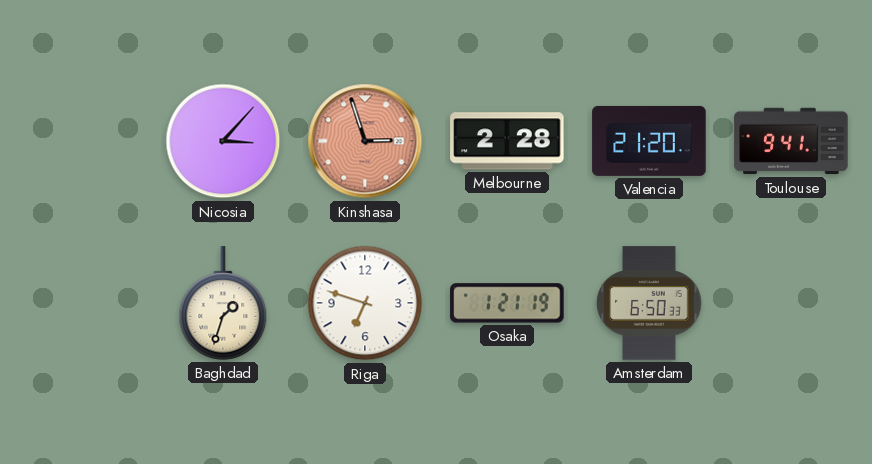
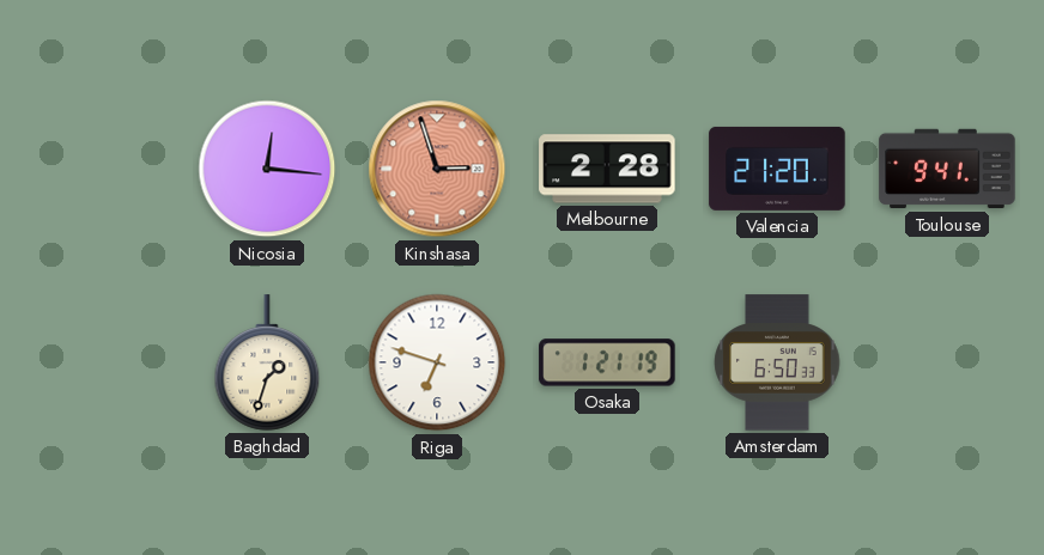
Nicosia: 3:07 -> 12:16
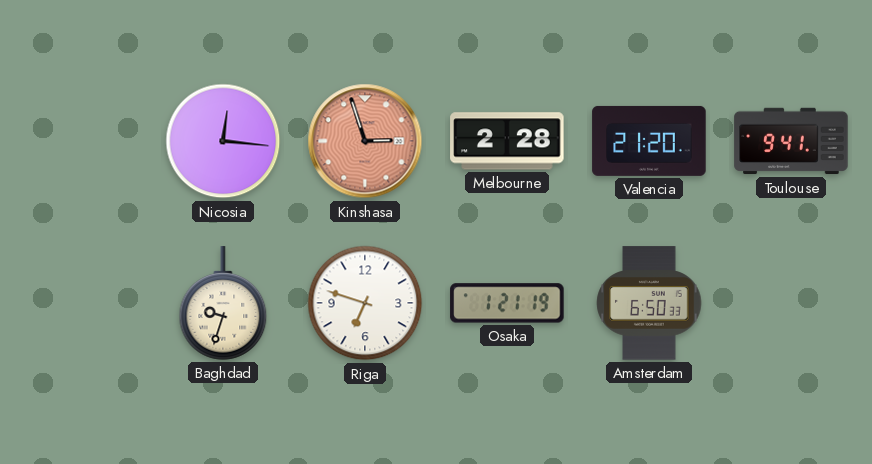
Baghdad: 1:33 -> 9:33
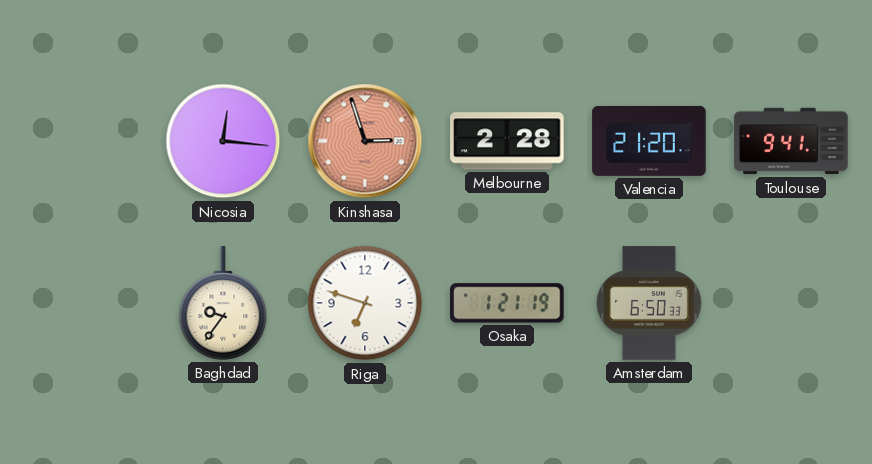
Baghdad: 9:33 -> 9:36
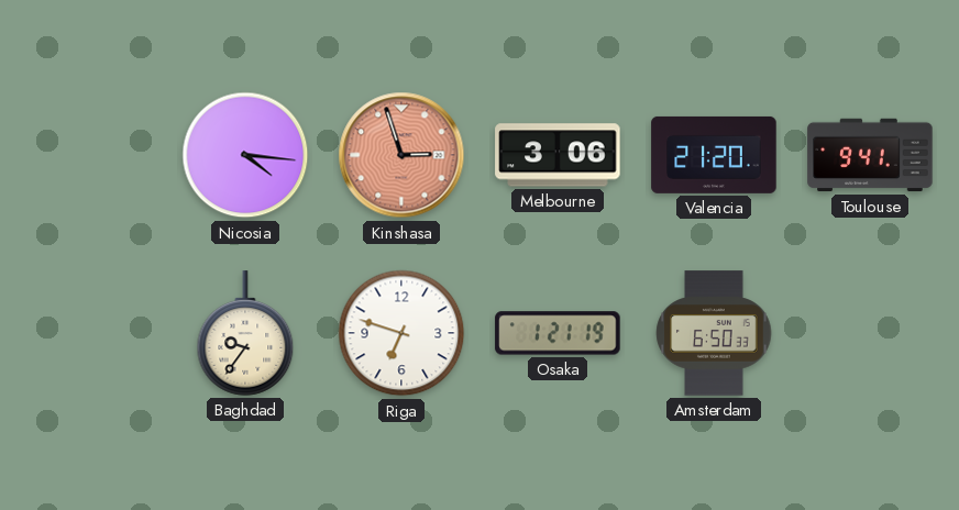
Nicosia: 12:16 -> 4:16
Melbourne: 2:28 -> 3:06
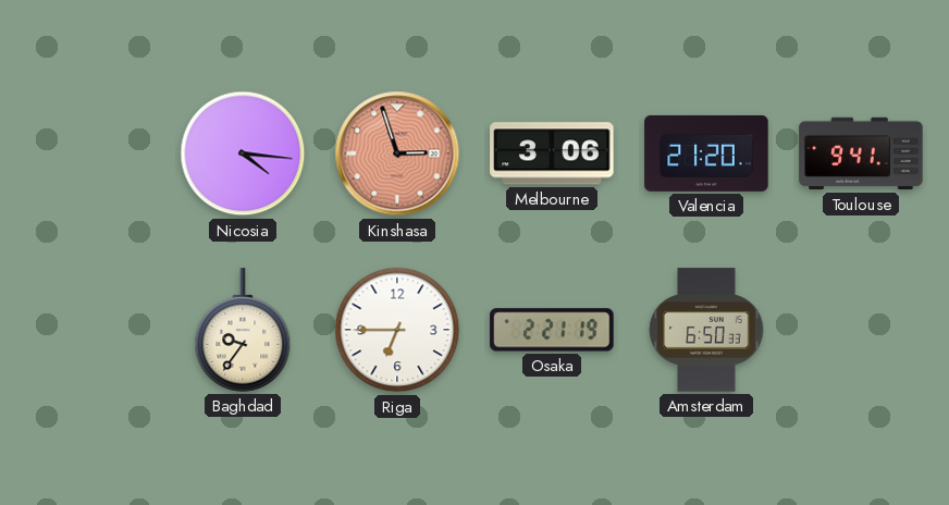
Riga: 6:48 -> 6:45
Osaka: 1:21 -> 2:21
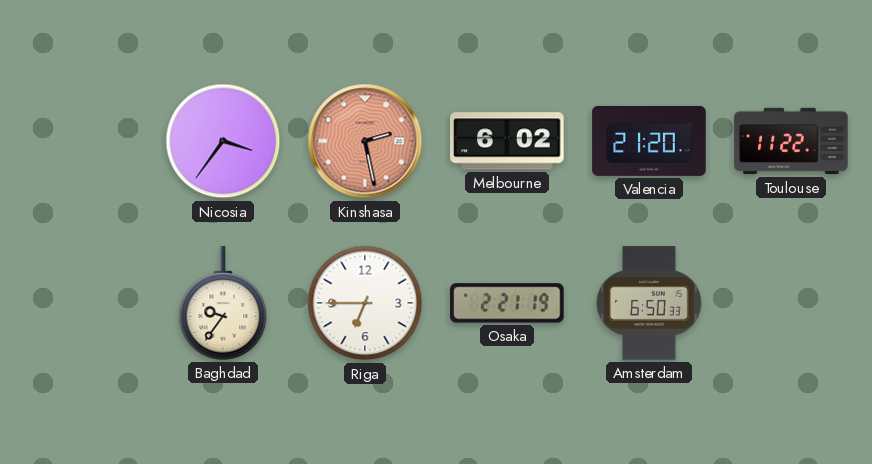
Nicosia: 4:16 -> 3:36
Kinshasa: 2:57 -> 2:28
Melbourne: 3:06 -> 6:02
Toulouse: 9:41 -> 11:22
